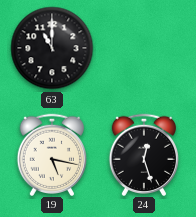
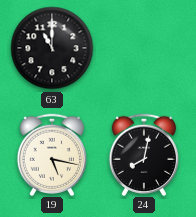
24: 12:27 -> 8:02
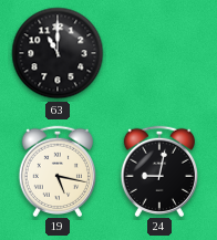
24: 8:02 -> 9:02
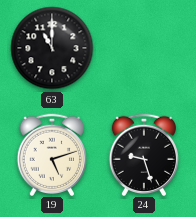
19: 5:17 -> 5:12
24: 9:02 -> 9:27
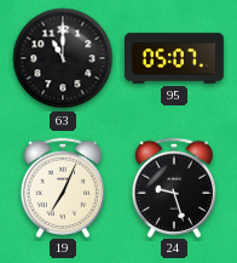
95: none -> 05:07
19: 5:12 -> 7:04
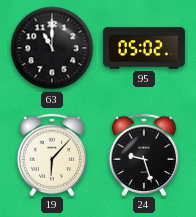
95: 05:07 -> 05:02
19: 7:04 -> 6:07
